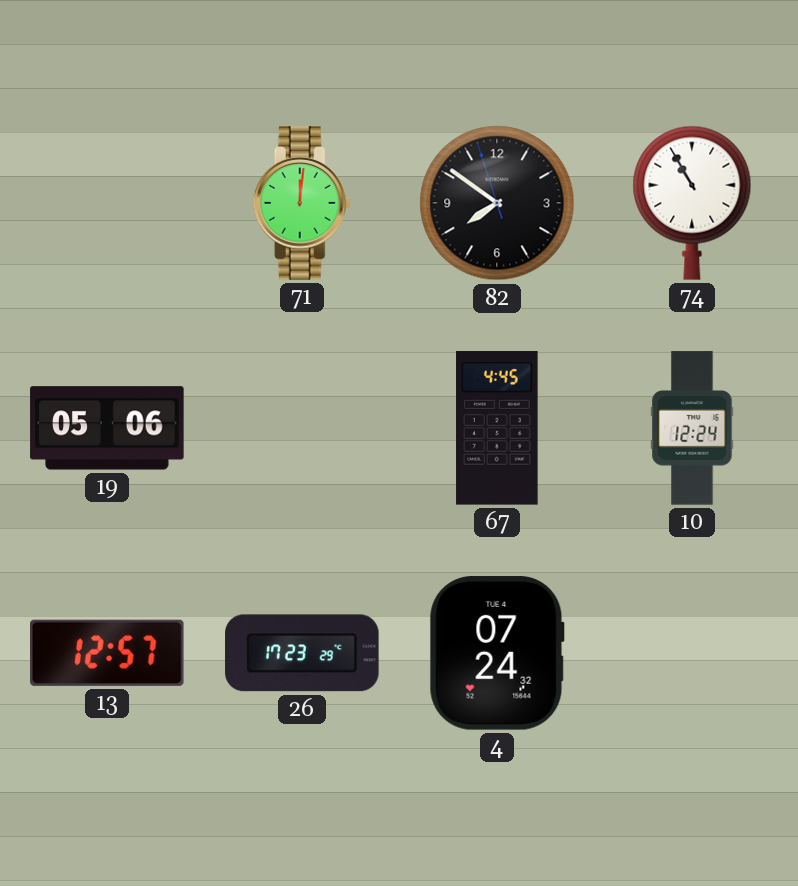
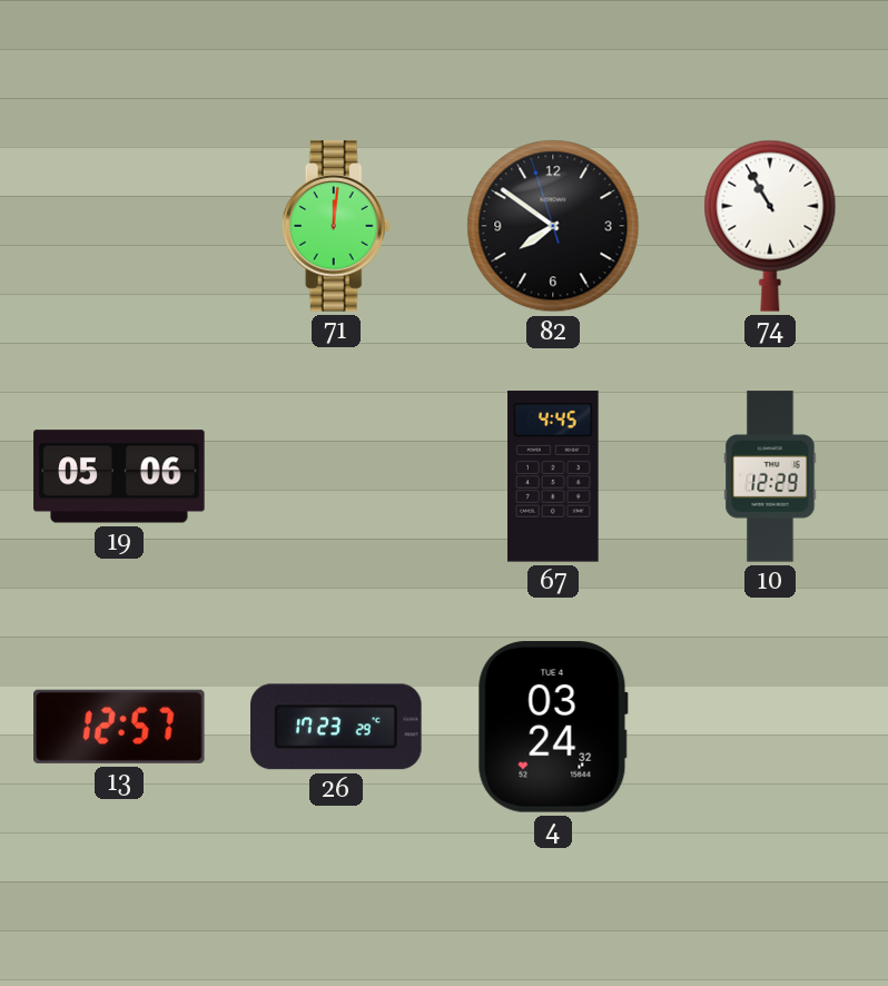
10: 12:24 -> 12:29
4: 07:24 -> 03:24
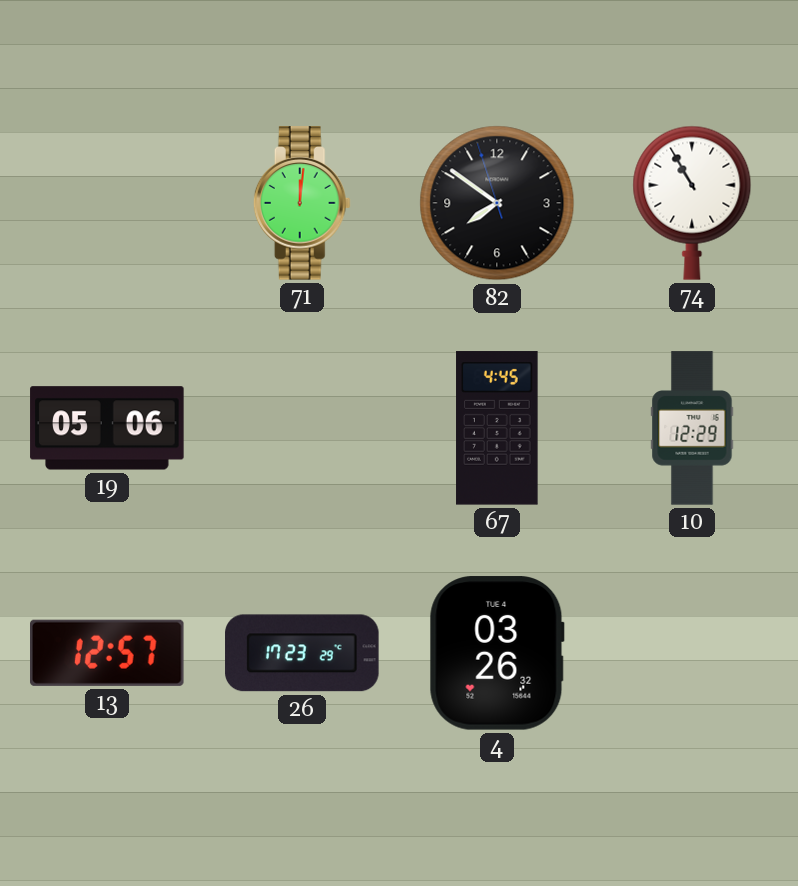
4: 03:24 -> 03:26
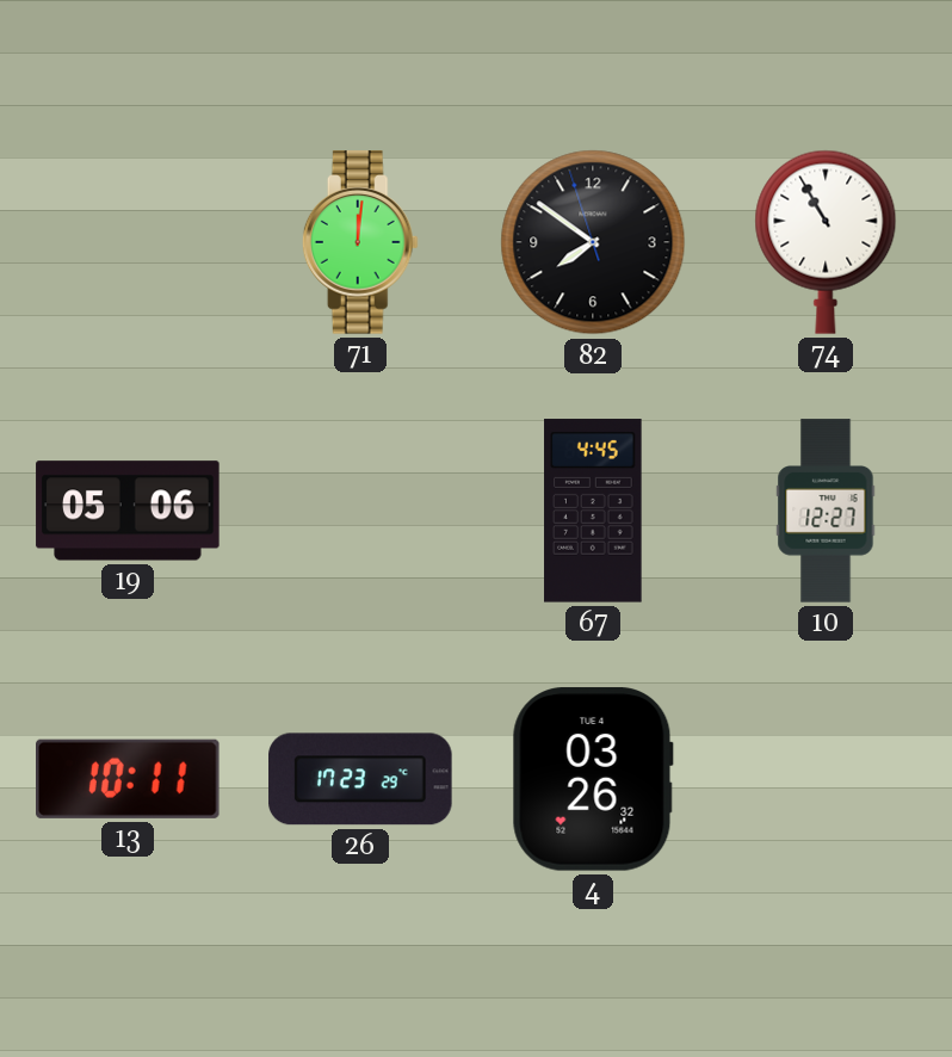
10: 12:29 -> 12:27
13: 12:57 -> 10:11
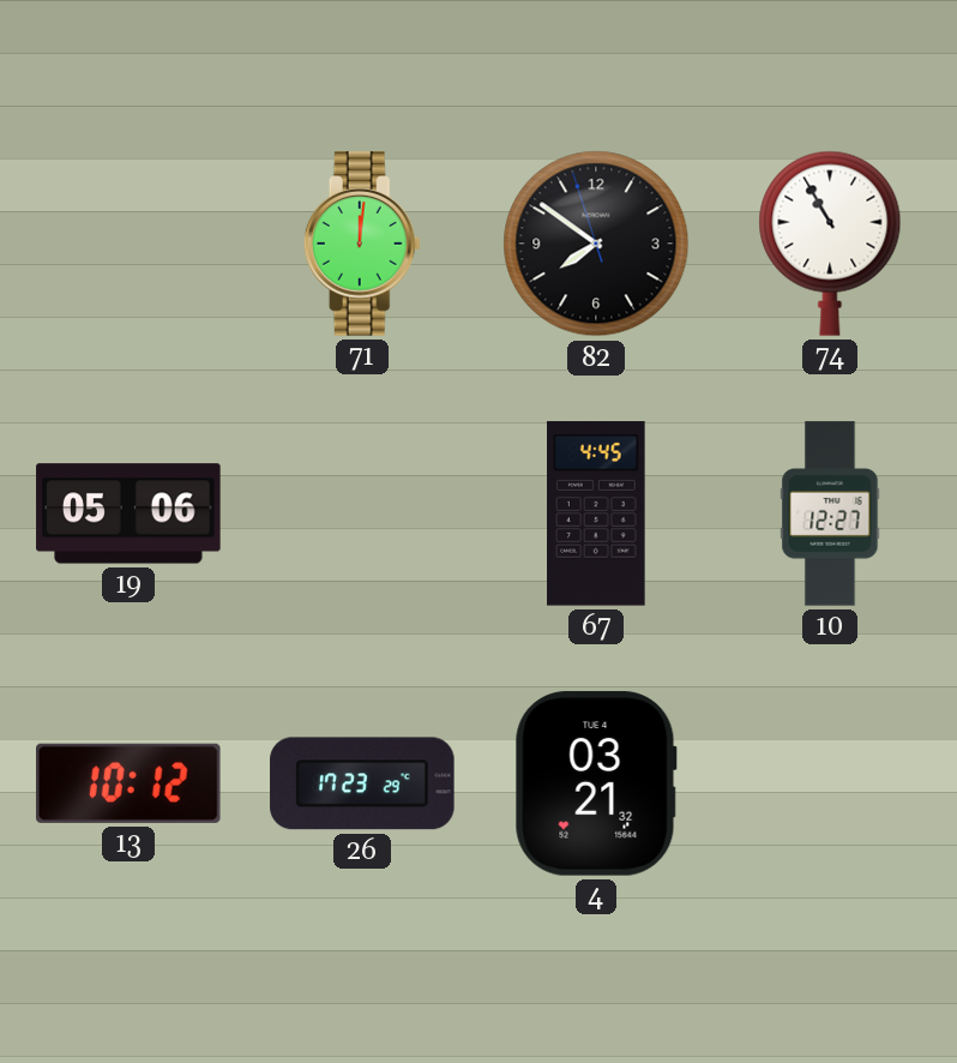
13: 10:11 -> 10:12
4: 03:26 -> 03:21
